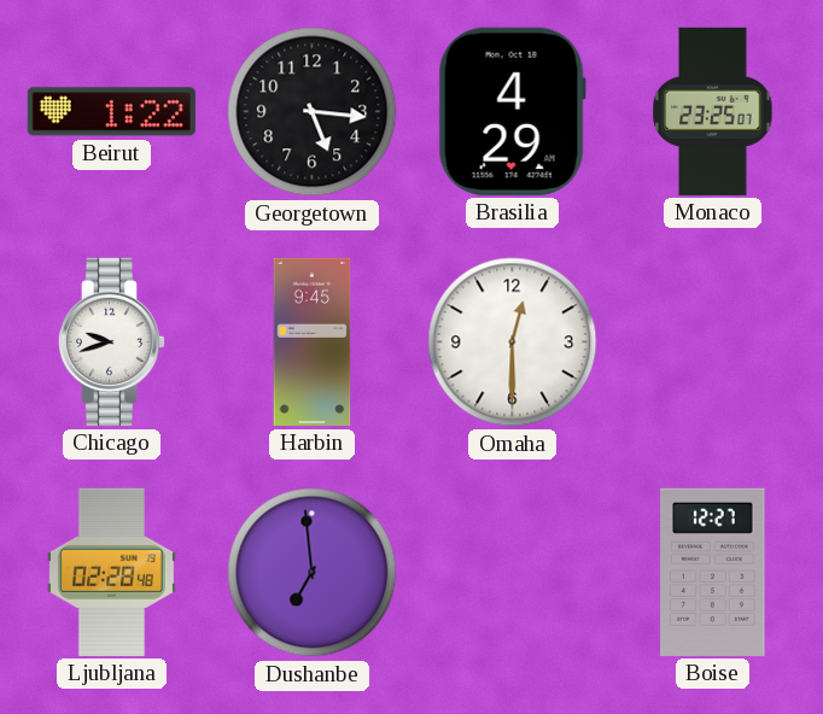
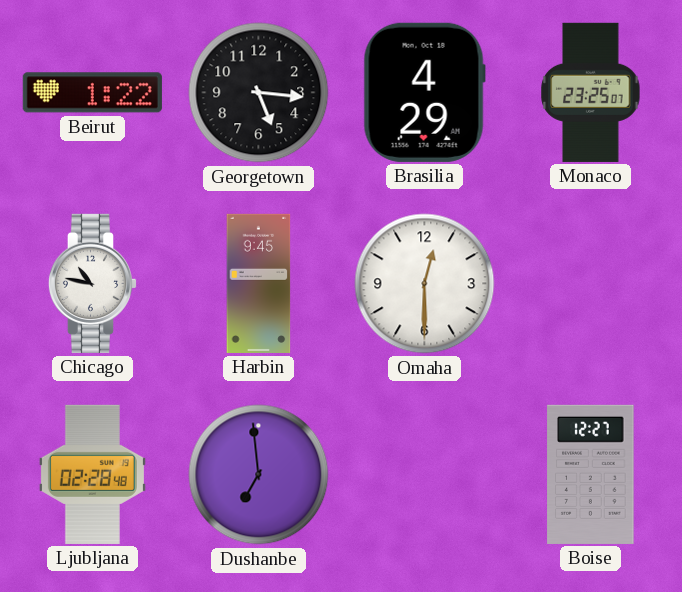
Chicago: 9:42 -> 10:47
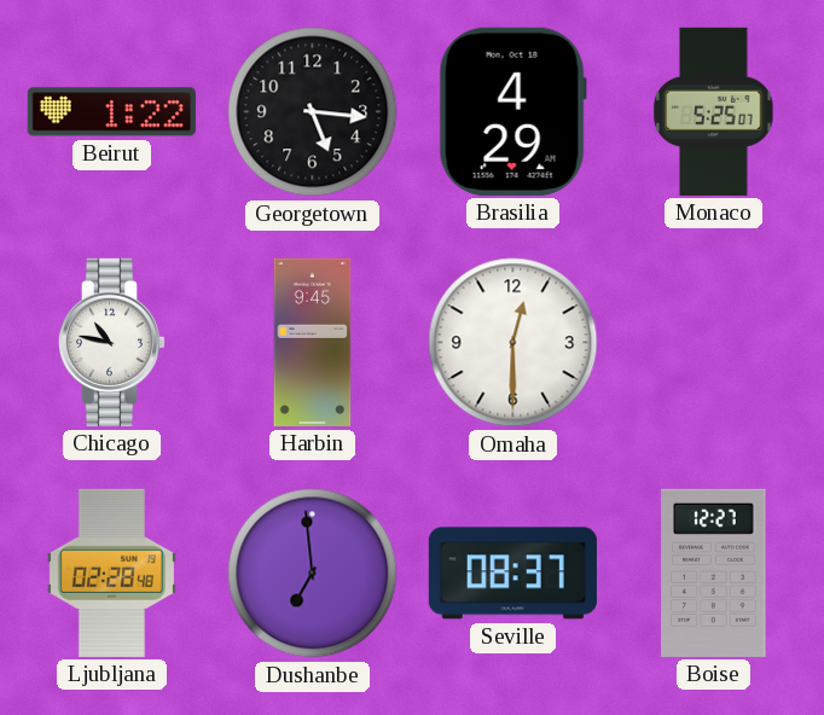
Monaco: 23:25 -> 5:25
Seville: none -> 08:37
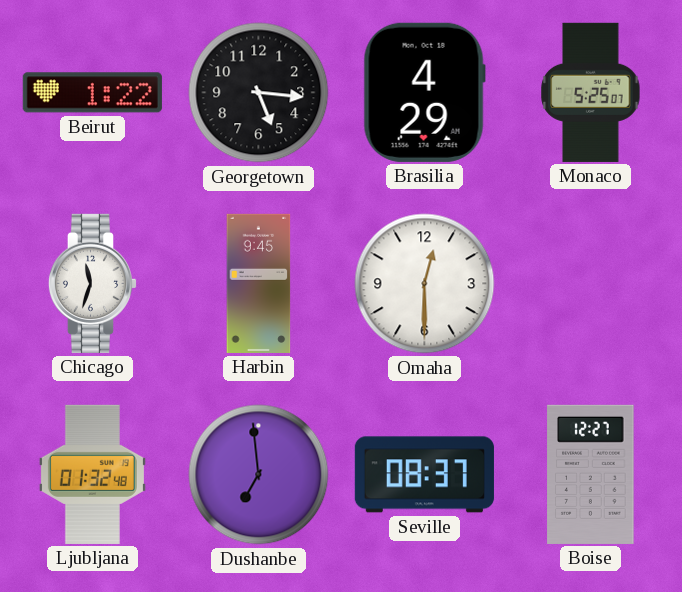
Chicago: 10:47 -> 11:33
Ljubljana: 02:28 -> 01:32
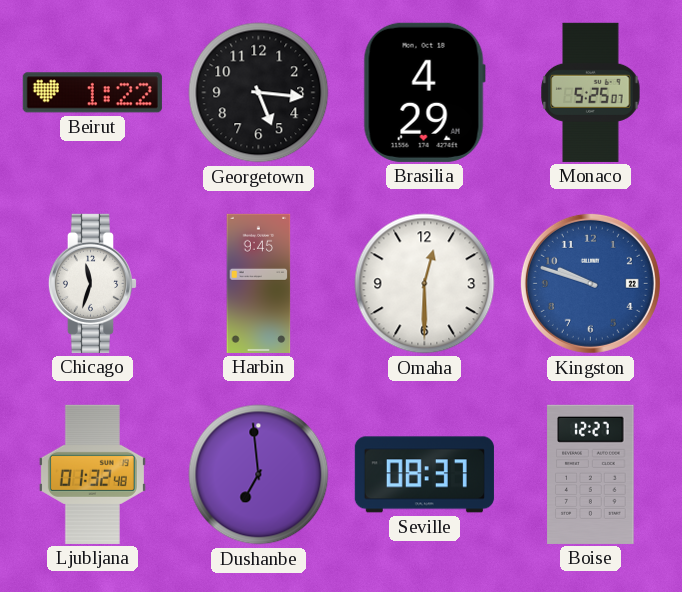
Kingston: none -> 9:48
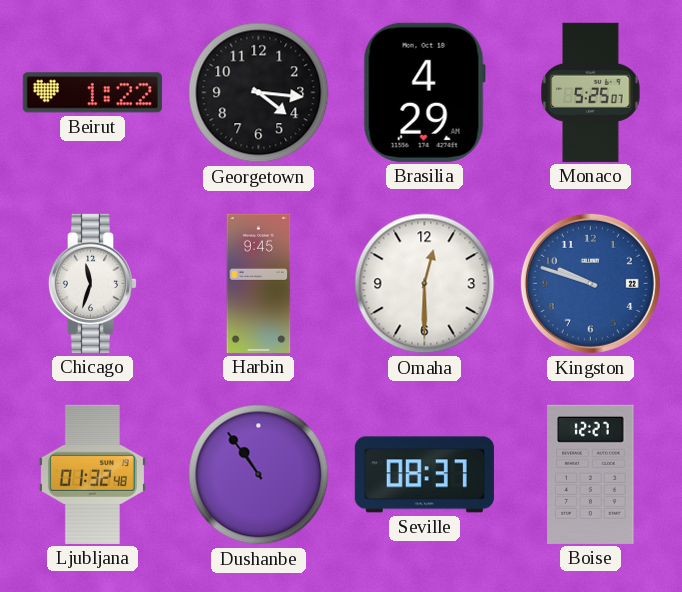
Georgetown: 5:16 -> 4:16
Dushanbe: 6:59 -> 10:54
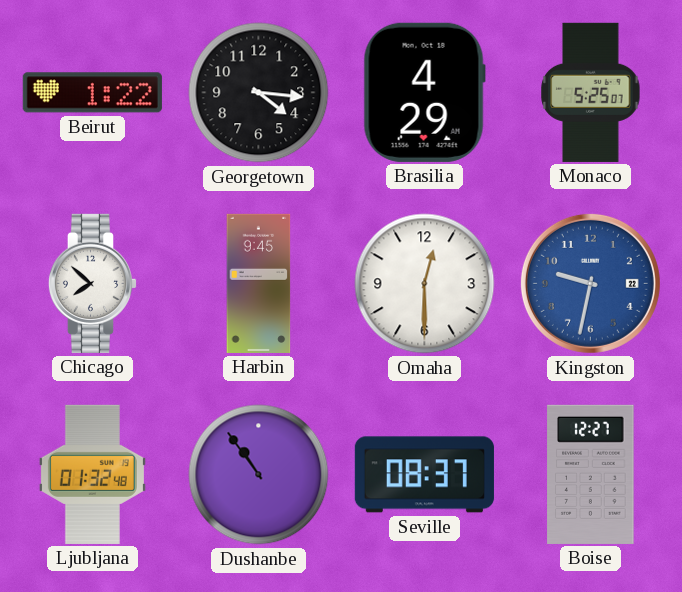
Chicago: 11:33 -> 7:52
Kingston: 9:48 -> 9:32
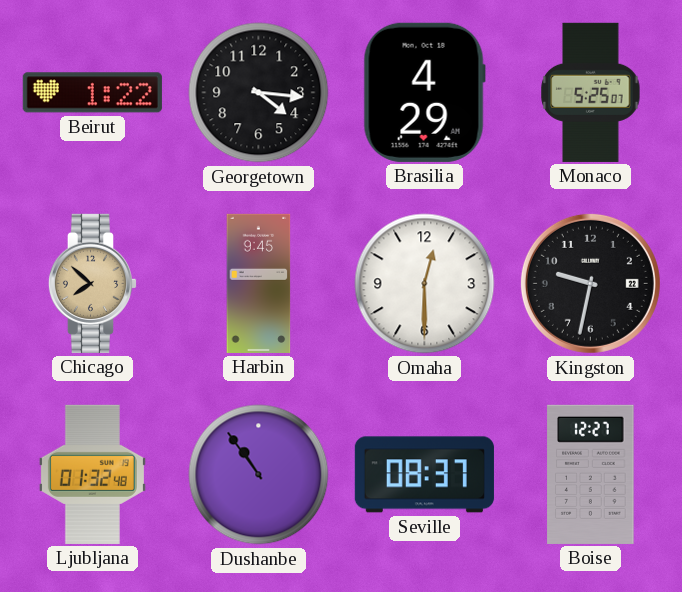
Chicago dial: white -> champagne
Kingston dial: blue -> black
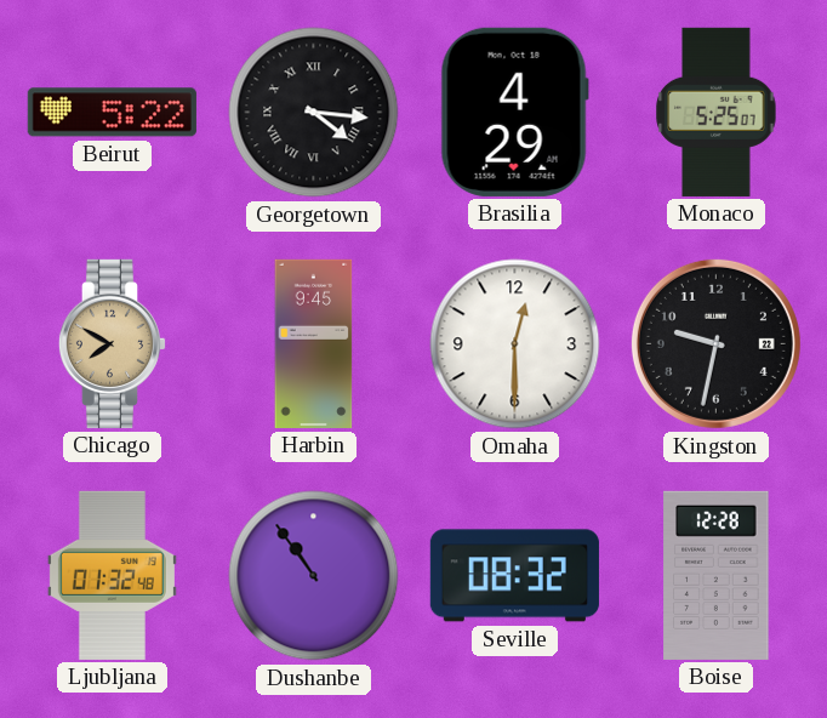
Beirut: 1:22 -> 5:22
Georgetown numerals: Arabic -> Roman
Chicago: 7:52 -> 7:50
Seville: 08:37 -> 08:32
Boise: 12:27 -> 12:28
